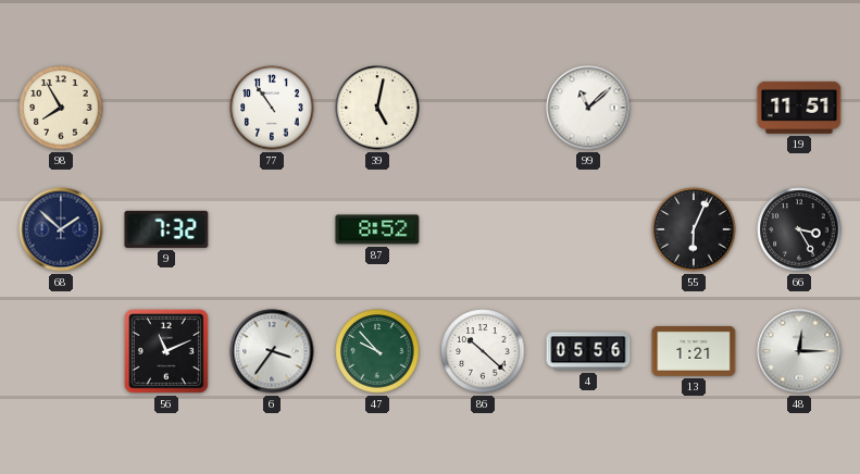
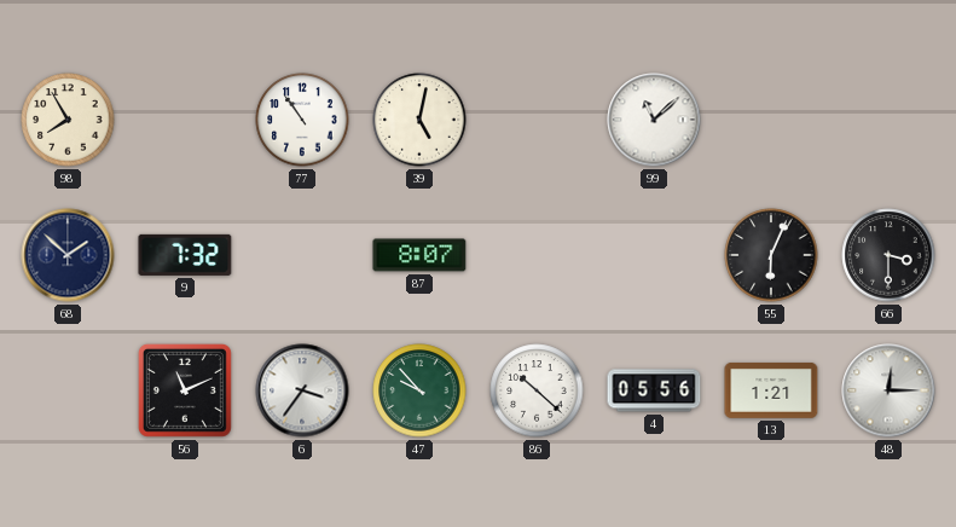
19: 11:51 -> none
87: 8:52 -> 8:07
66: 3:25 -> 3:30
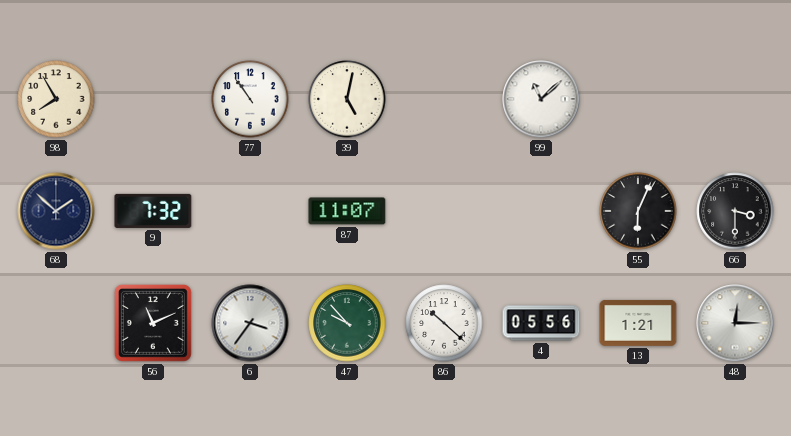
87: 8:07 -> 11:07
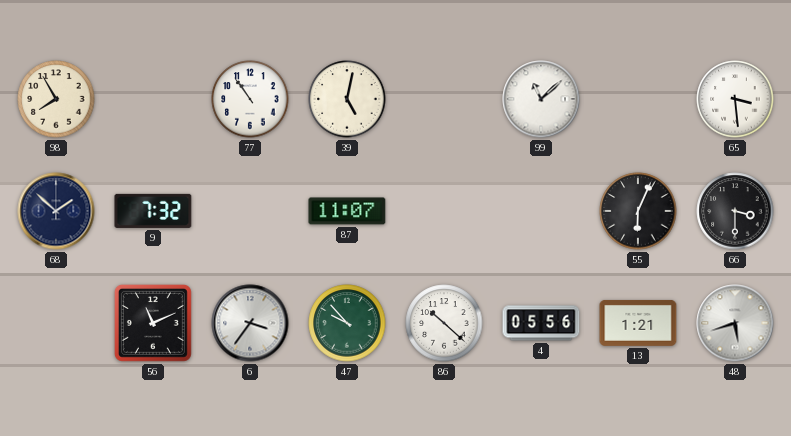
65: none -> 3:29
48: 12:15 -> 5:42
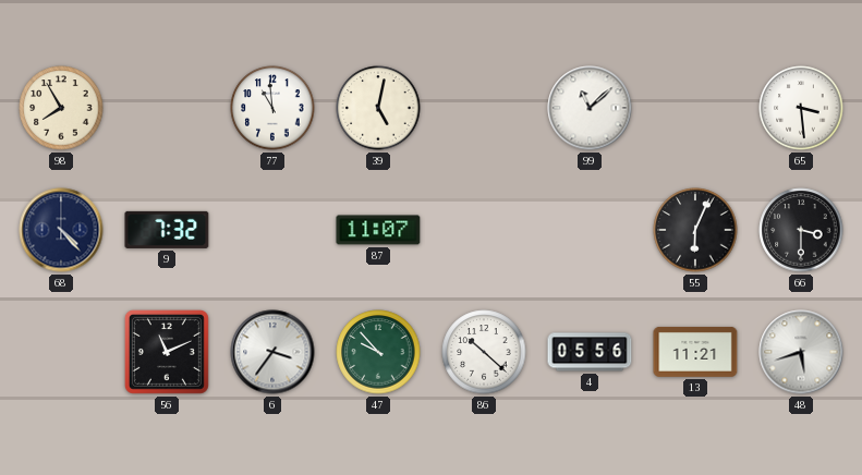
77: 10:54 -> 10:59
68: 1:52 -> 4:23
13: 1:21 -> 11:21
